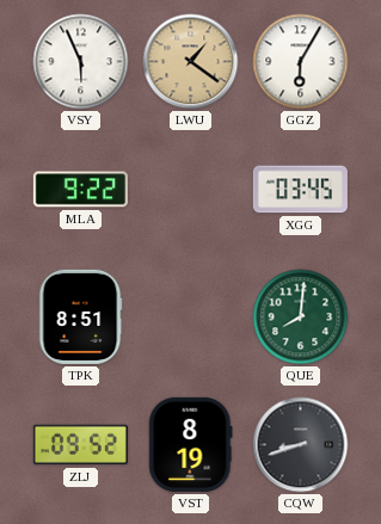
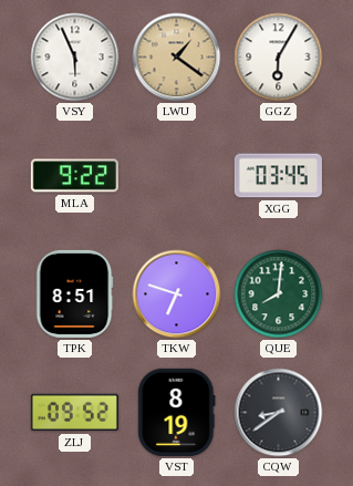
TKW: none -> 6:48
CQW: 8:42 -> 8:39
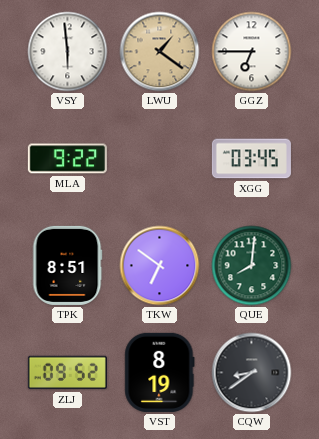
VSY: 5:56 -> 5:59
GGZ: 6:05 -> 6:45
TKW: 6:48 -> 6:51
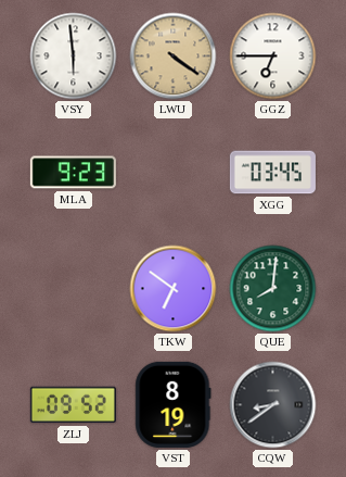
LWU: 1:21 -> 4:21
MLA: 9:22 -> 9:23
TPK: 8:51 -> none
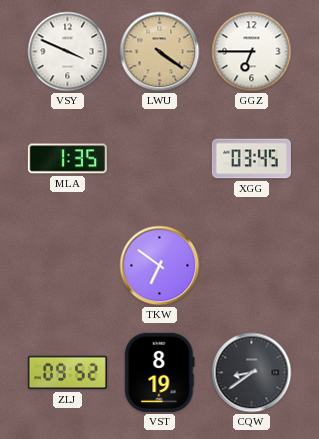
VSY: 5:59 -> 3:49
MLA: 9:23 -> 1:35
QUE: 8:01 -> none
